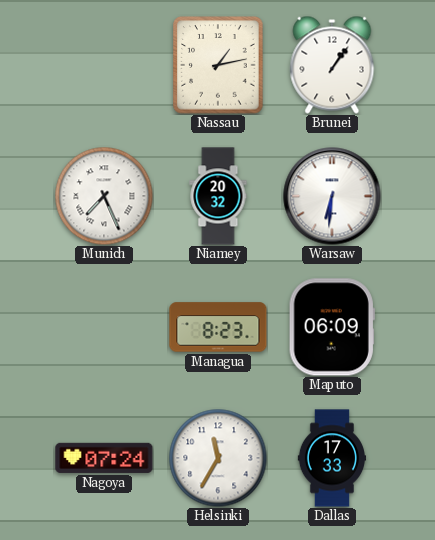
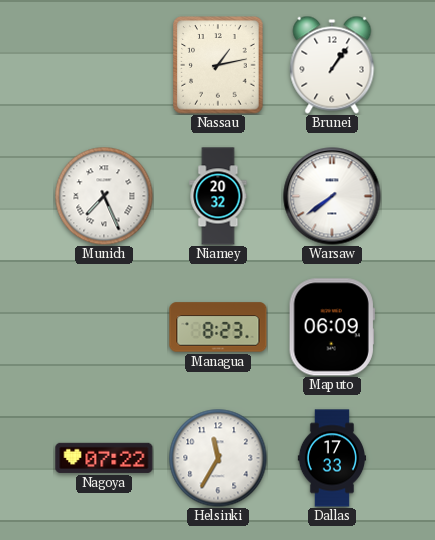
Warsaw: 6:31 -> 7:39
Nagoya: 07:24 -> 07:22
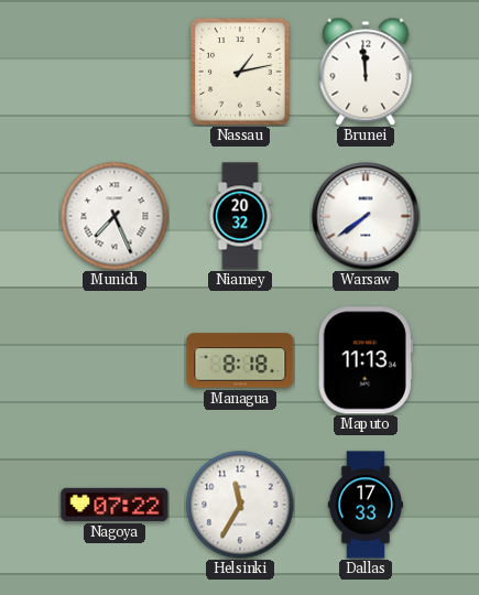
Brunei: 1:06 -> 11:59
Managua: 8:23 -> 8:18
Maputo: 06:09 -> 11:13
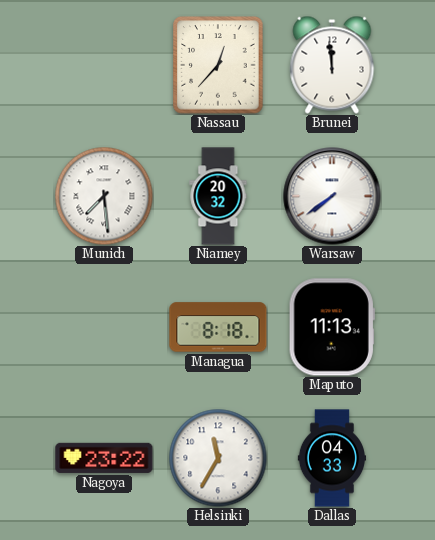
Nassau: 1:13 -> 12:37
Munich: 7:26 -> 7:29
Nagoya: 07:22 -> 23:22
Dallas: 17:33 -> 04:33
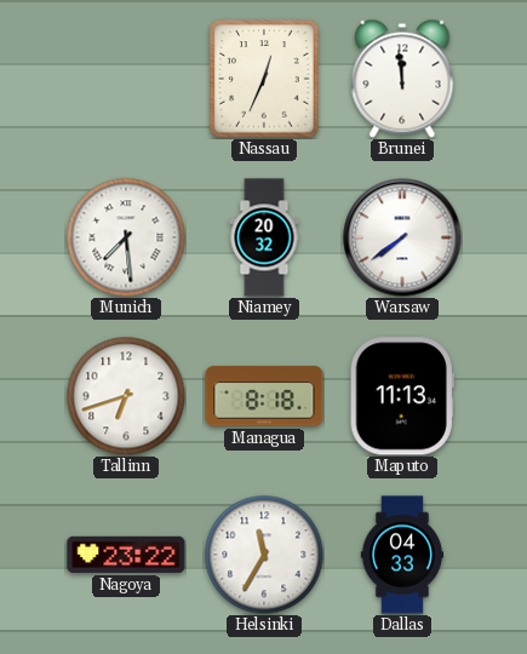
Nassau: 12:37 -> 12:34
Tallinn: none -> 6:42
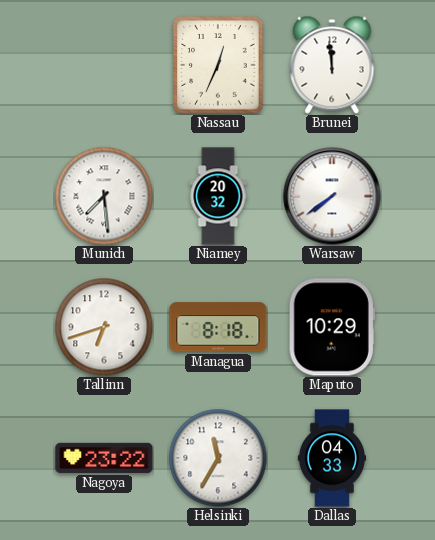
Maputo: 11:13 -> 10:29
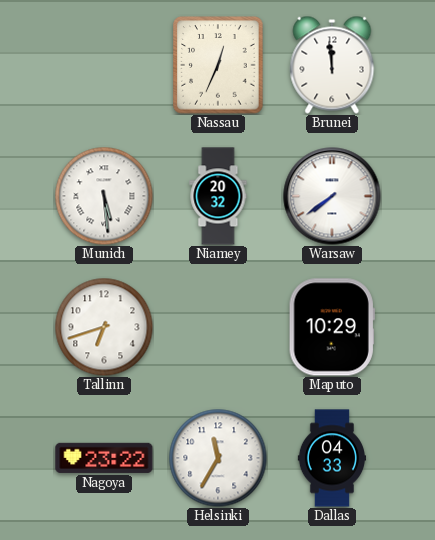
Munich: 7:29 -> 5:29
Managua: 8:18 -> none
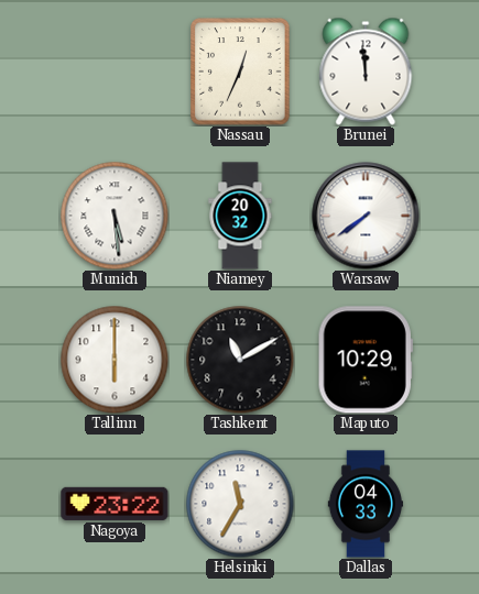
Tallinn: 6:42 -> 6:00
Tashkent: none -> 11:10
